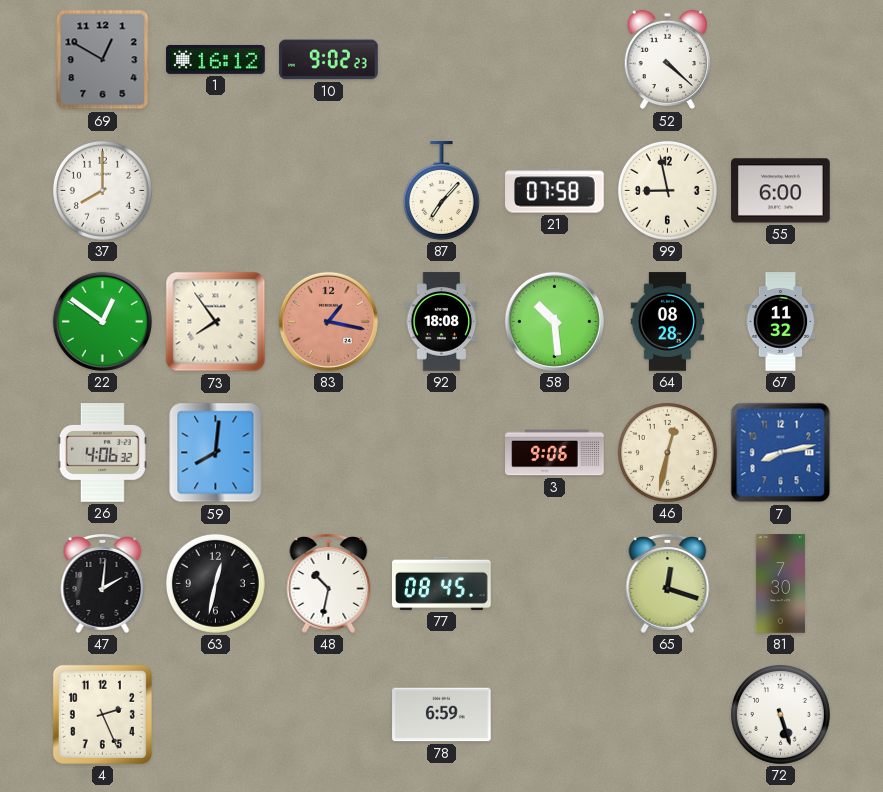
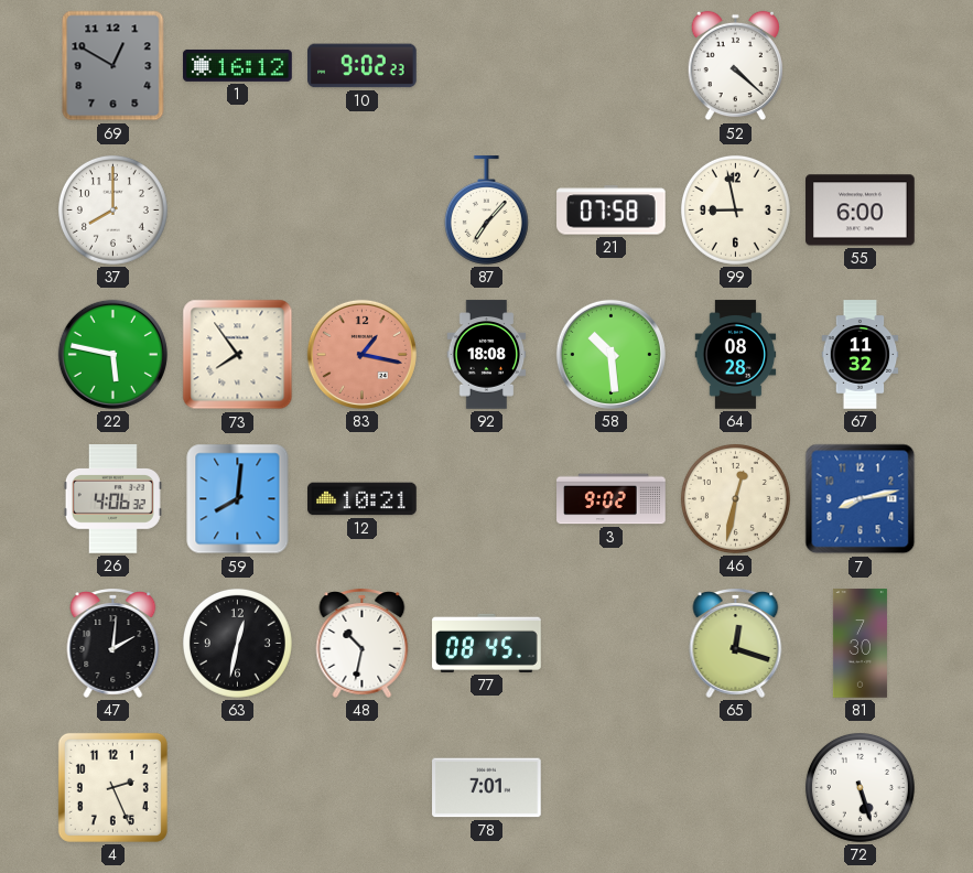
22: 12:51 -> 5:47
12: none -> 10:21
3: 9:06 -> 9:02
78: 6:59 -> 7:01
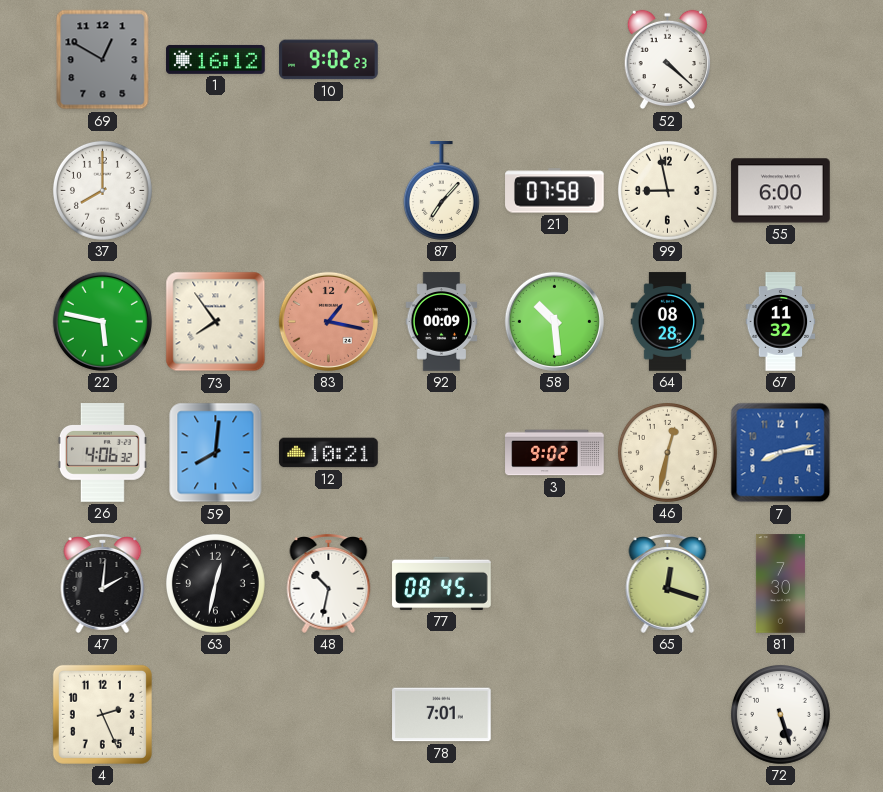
92: 18:08 -> 00:09
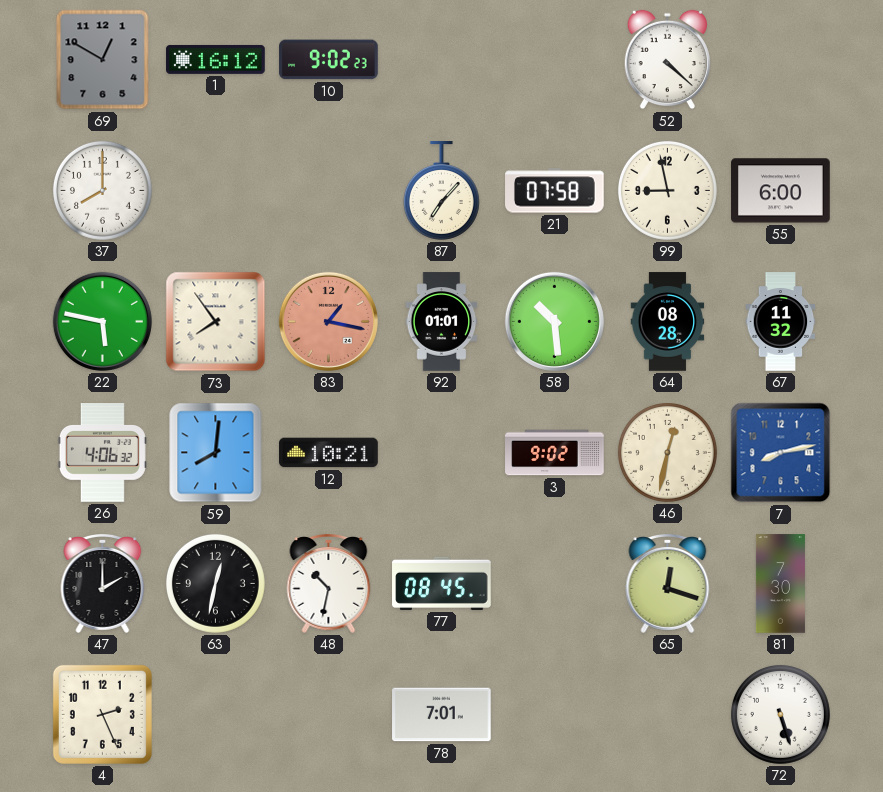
92: 00:09 -> 01:01
47: 2:01 -> 2:00
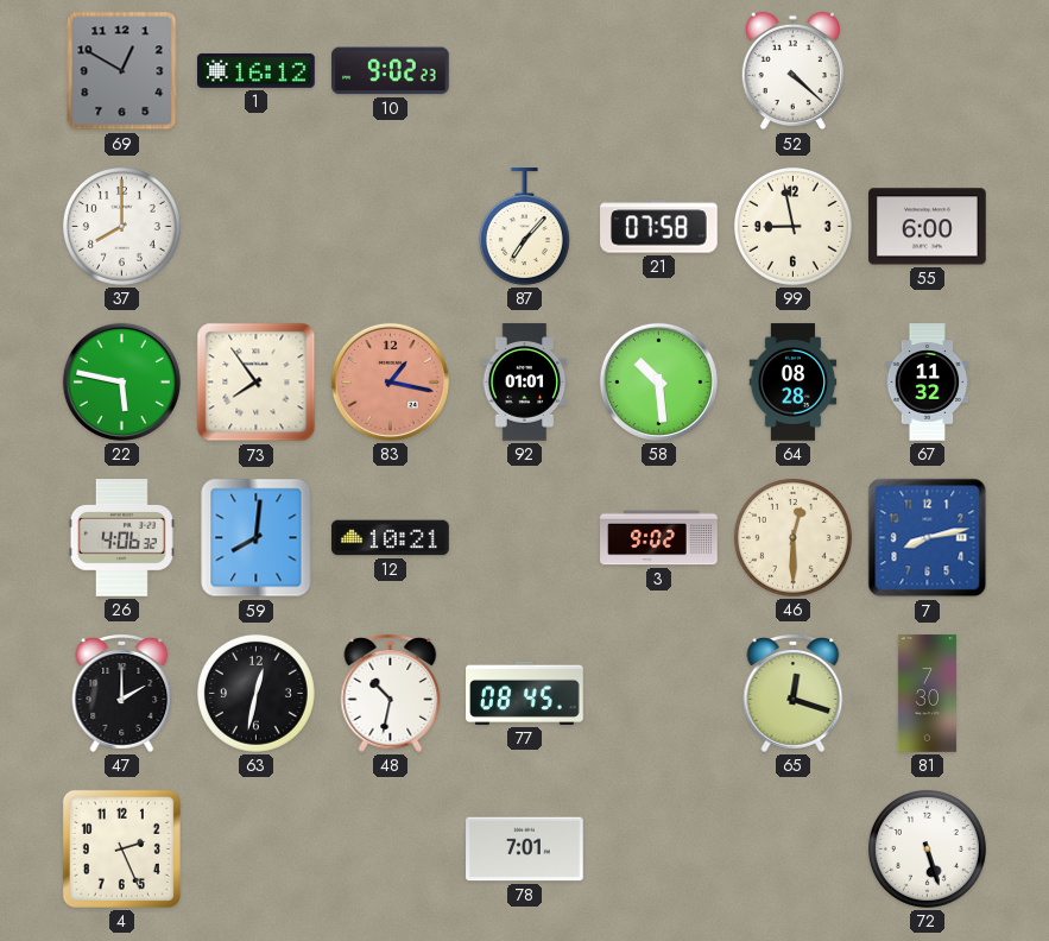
46: 12:32 -> 12:30
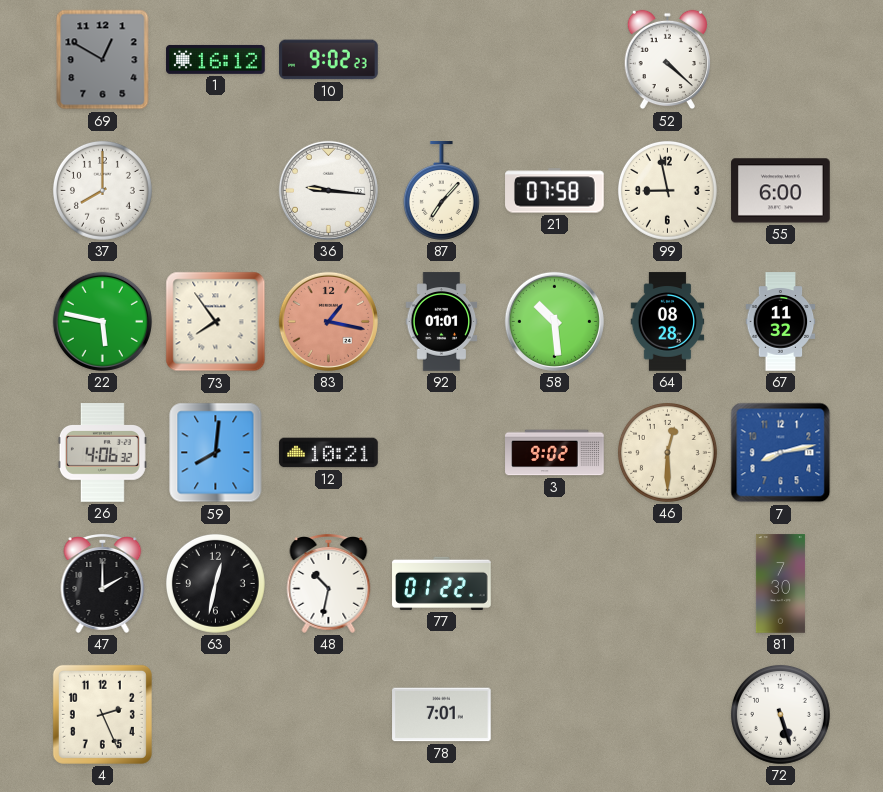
36: none -> 9:16
77: 08:45 -> 01:22
65: 12:18 -> none
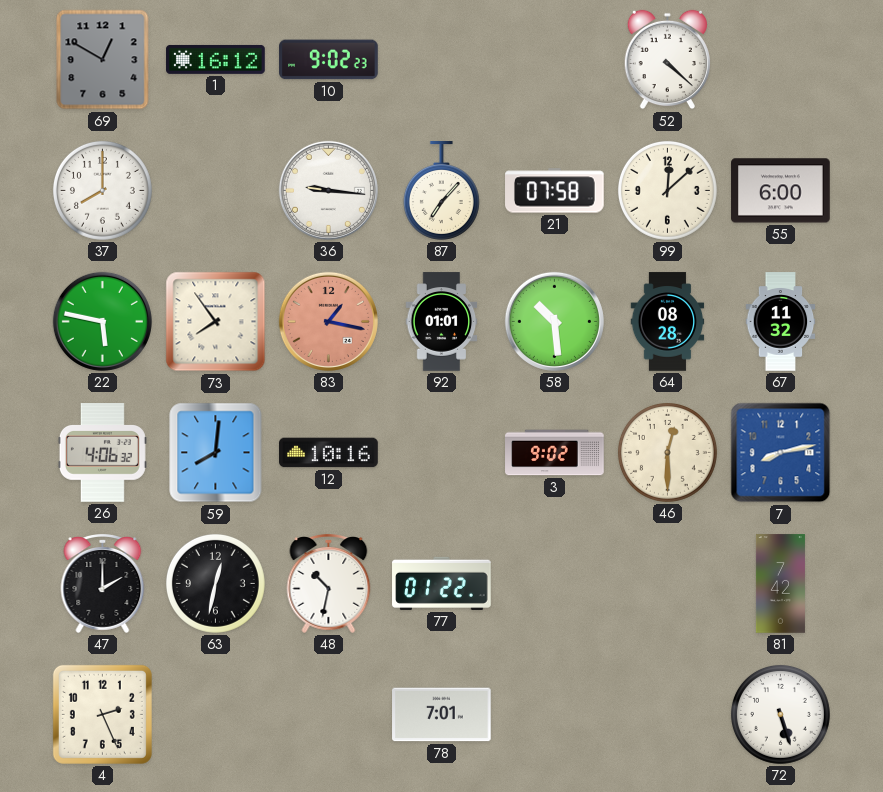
99: 8:58 -> 12:08
12: 10:21 -> 10:16
81: 7:30 -> 7:42
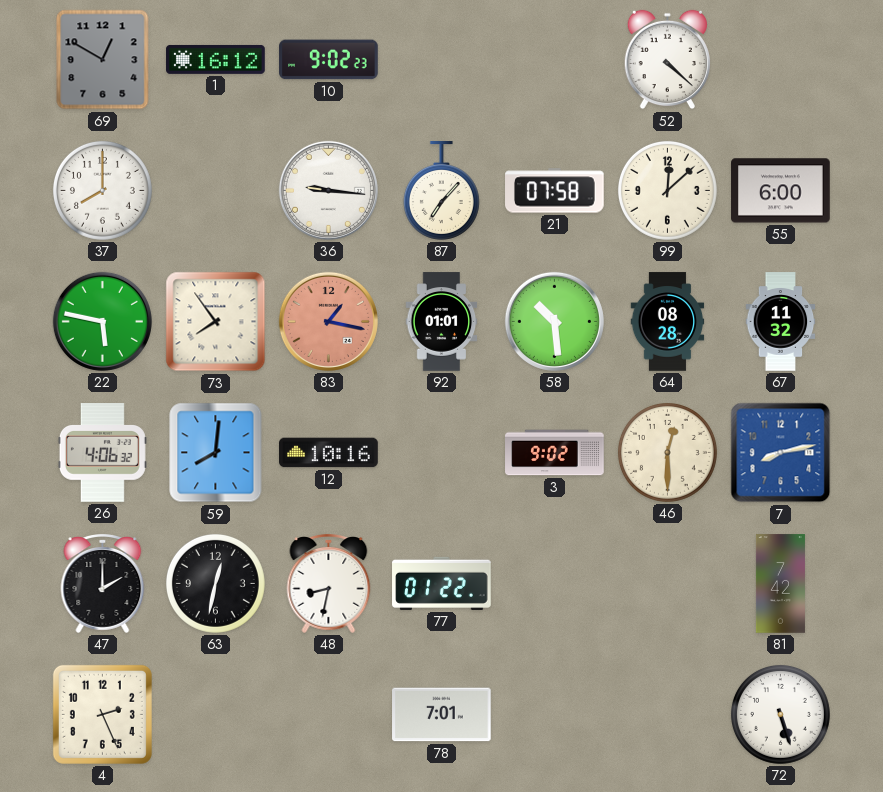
48: 10:32 -> 8:32
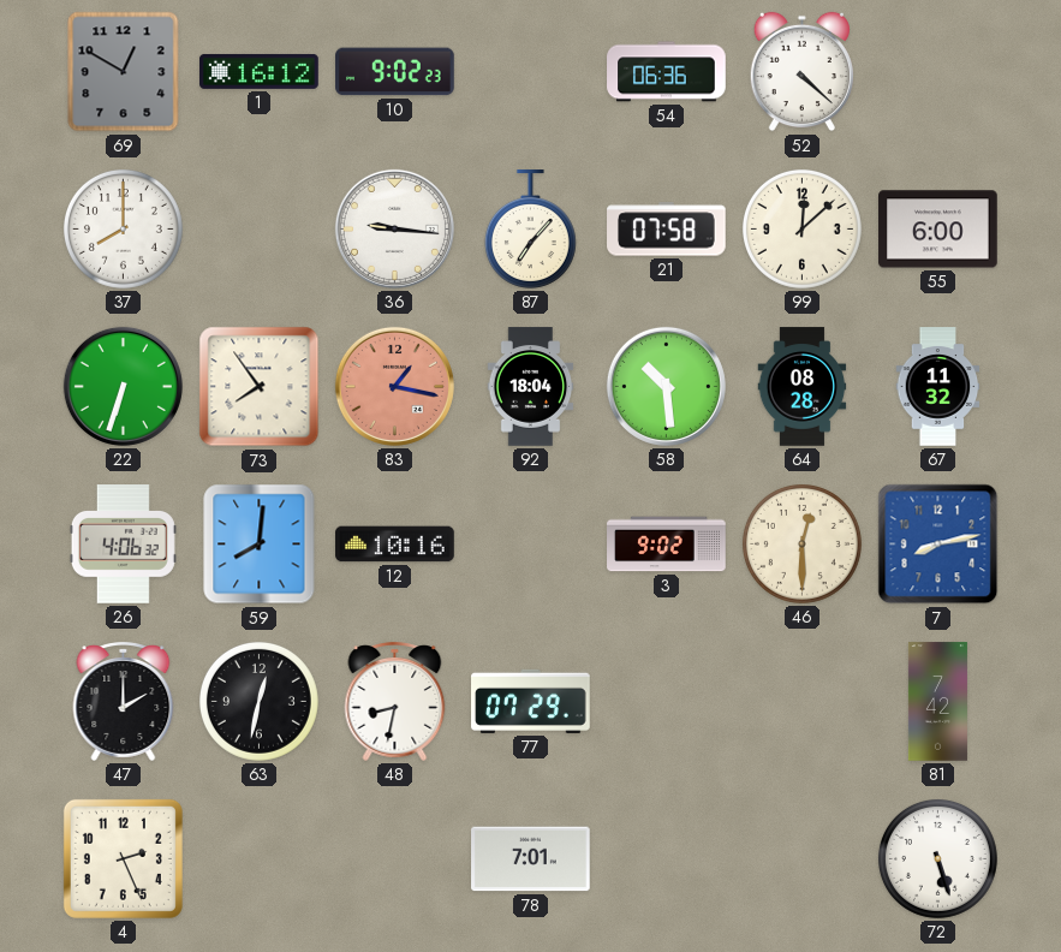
54: none -> 06:36
22: 5:47 -> 6:33
92: 01:01 -> 18:04
77: 01:22 -> 07:29
